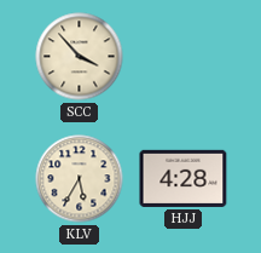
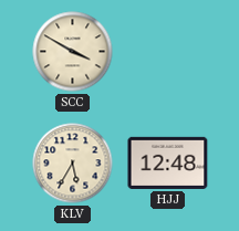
SCC: 3:53 -> 3:50
HJJ: 4:28 -> 12:48
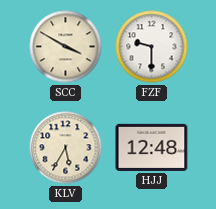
FZF: none -> 9:30
